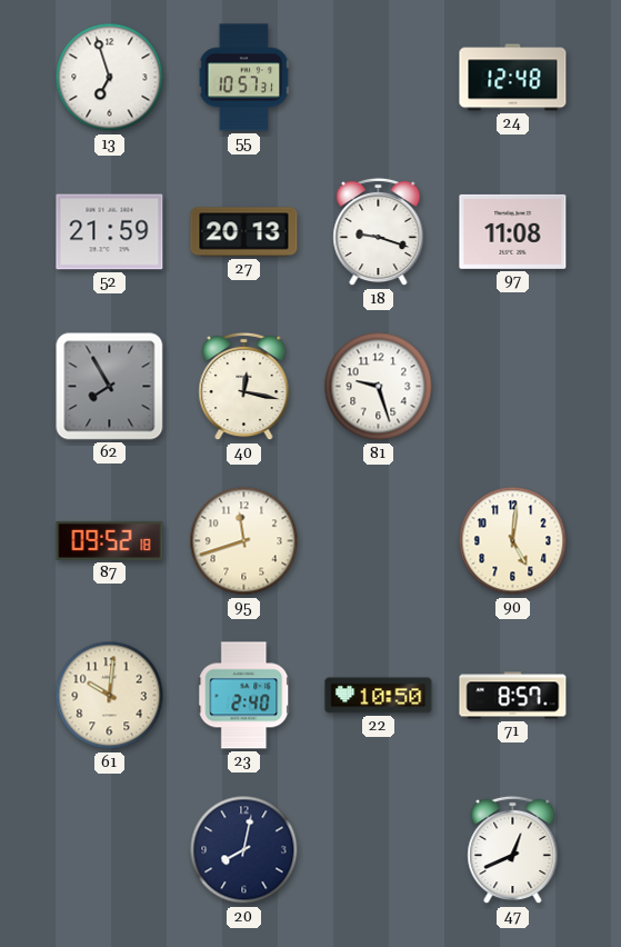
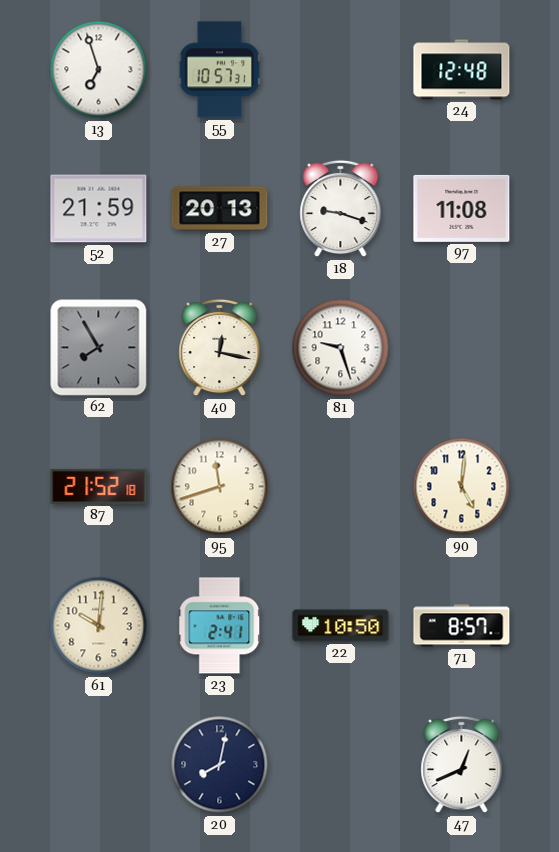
87: 09:52 -> 21:52
23: 2:40 -> 2:41
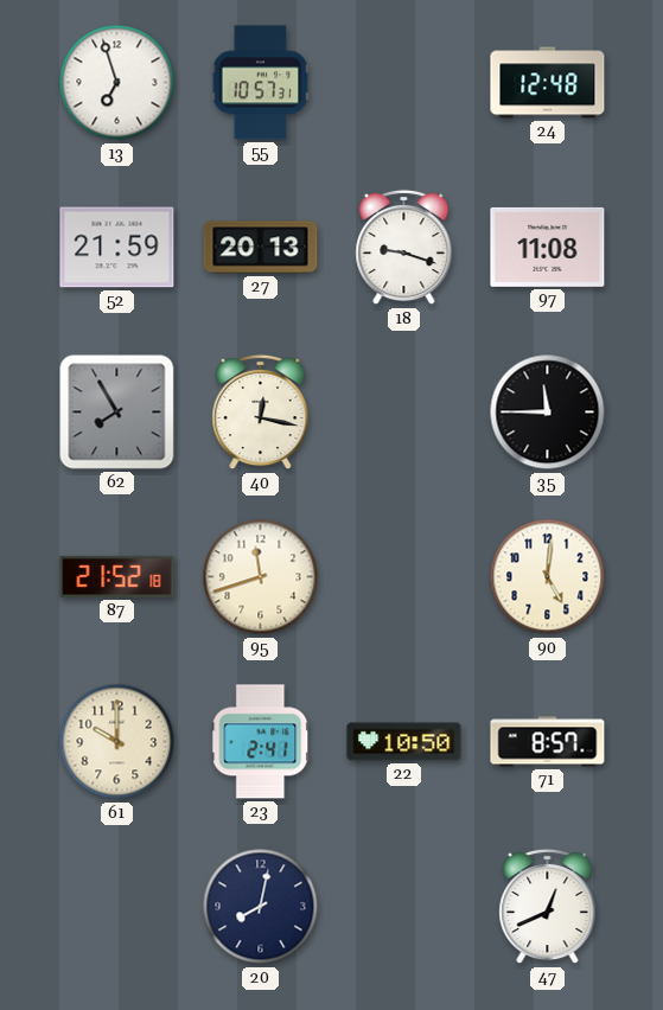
81: 9:27 -> none
35: none -> 11:45
61: 10:01 -> 10:00
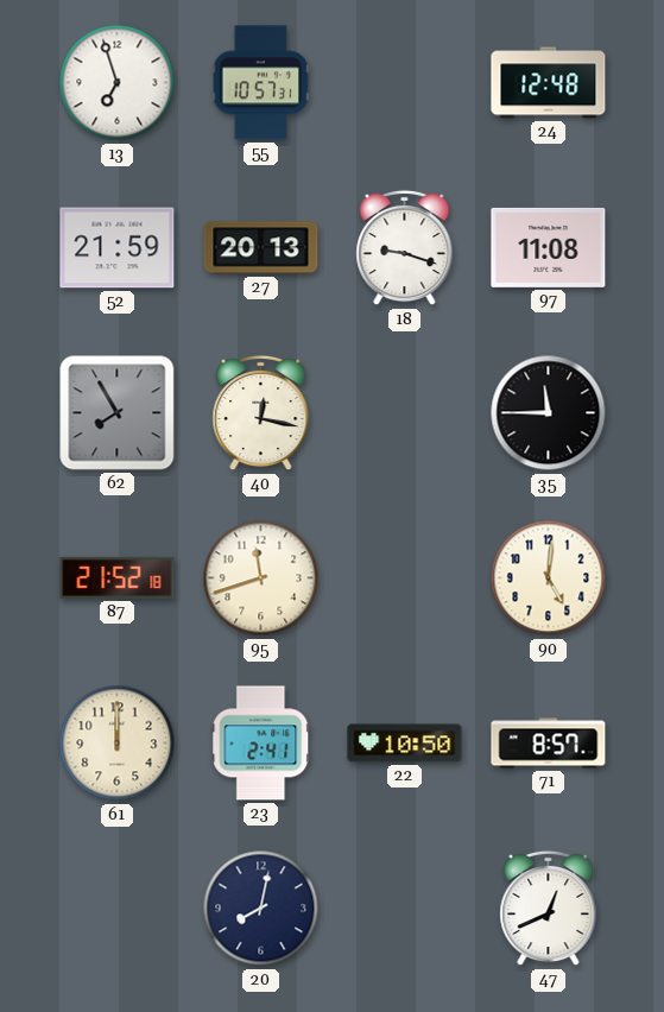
61: 10:00 -> 12:00
